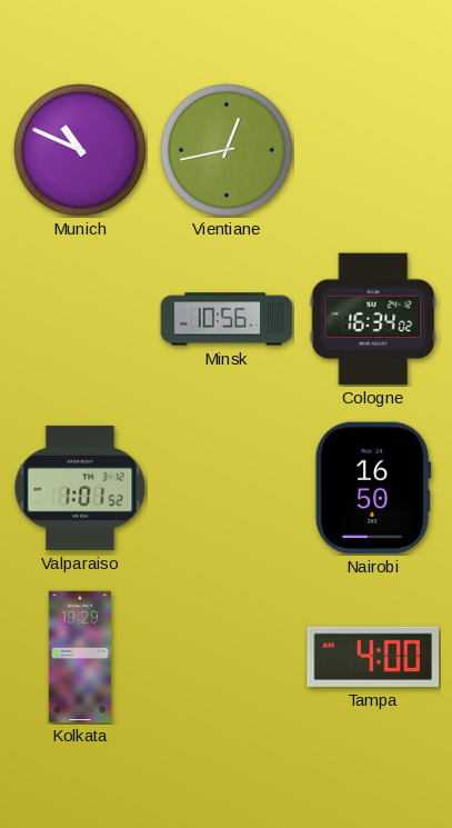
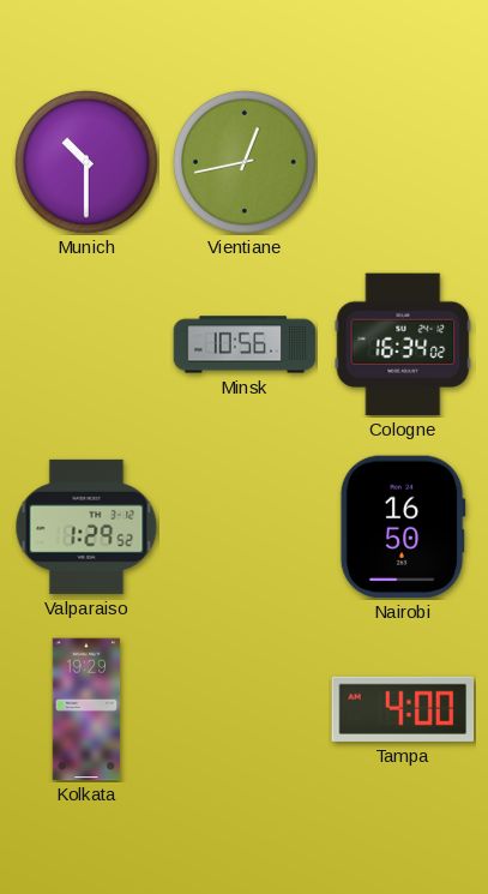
Munich: 10:49 -> 10:30
Valparaiso: 1:01 -> 1:29
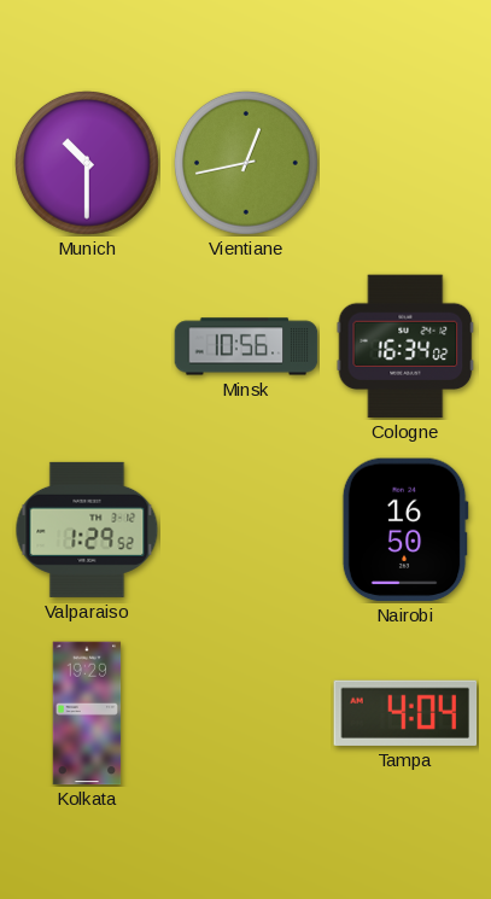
Tampa: 4:00 -> 4:04
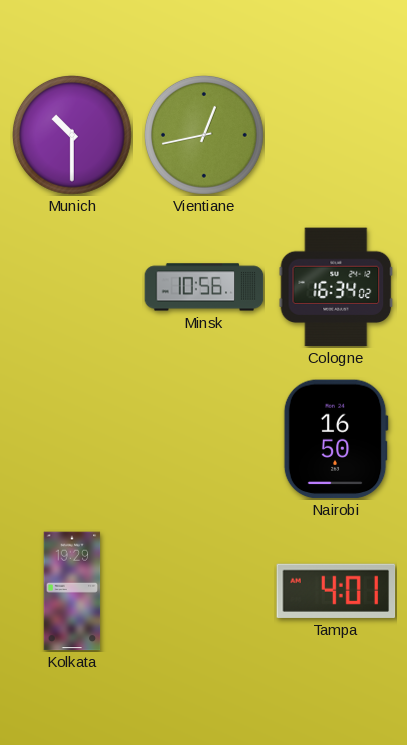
Valparaiso: 1:29 -> none
Tampa: 4:04 -> 4:01
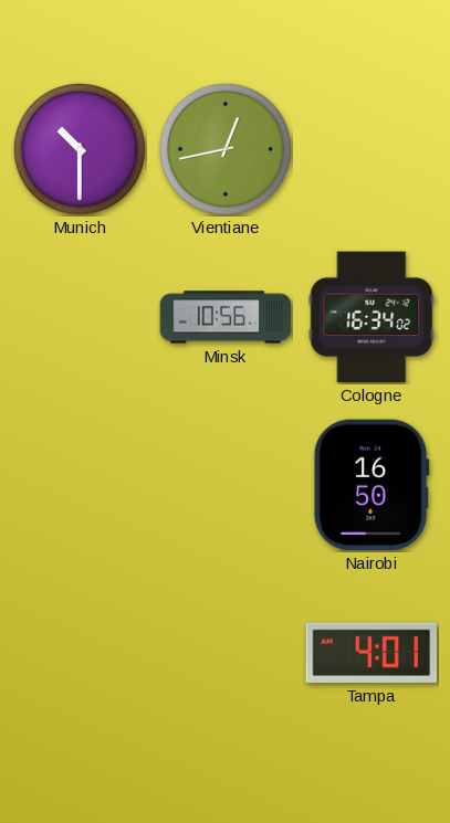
Kolkata: 19:29 -> none
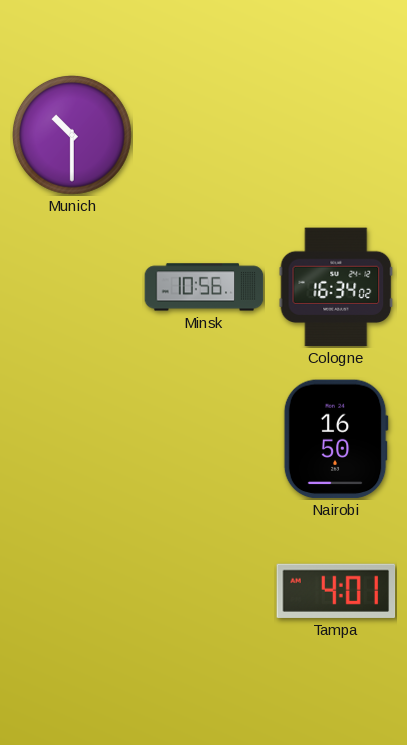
Vientiane: 12:43 -> none
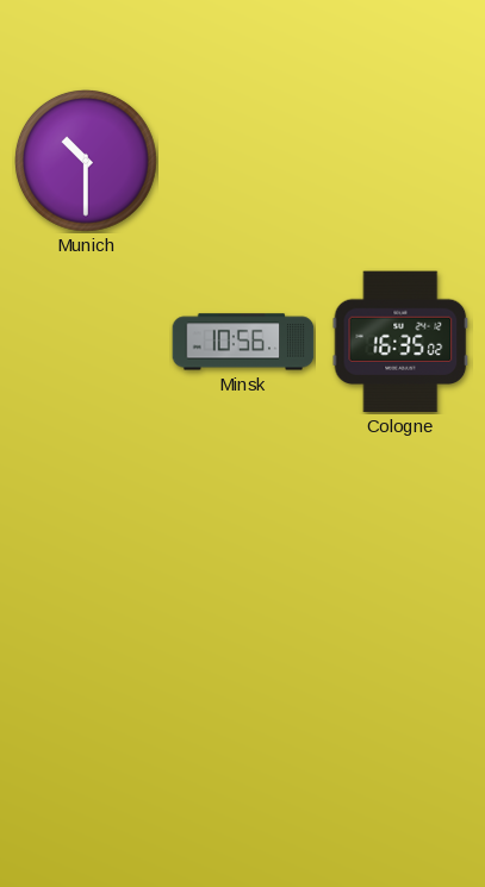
Cologne: 16:34 -> 16:35
Nairobi: 16:50 -> none
Tampa: 4:01 -> none
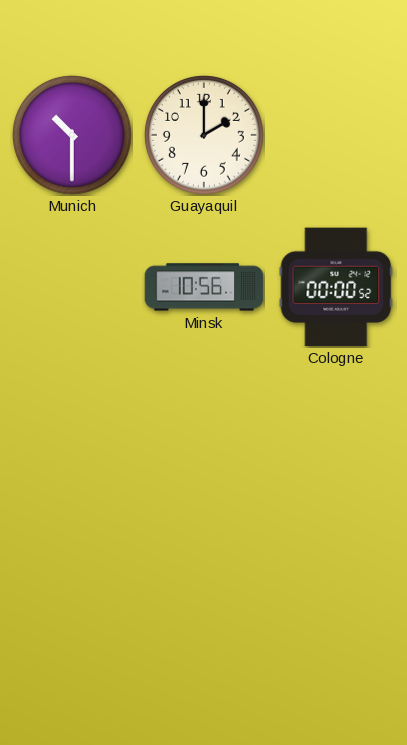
Guayaquil: none -> 2:00
Cologne: 16:35 -> 00:00
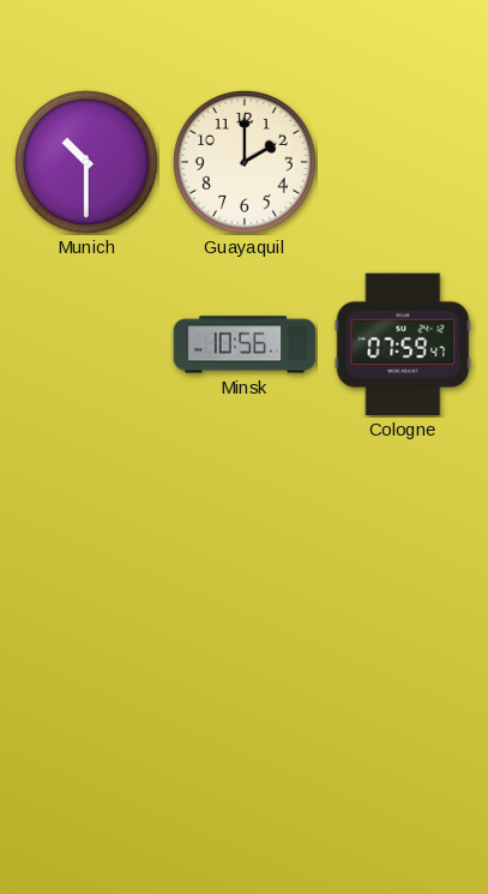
Cologne: 00:00 -> 07:59
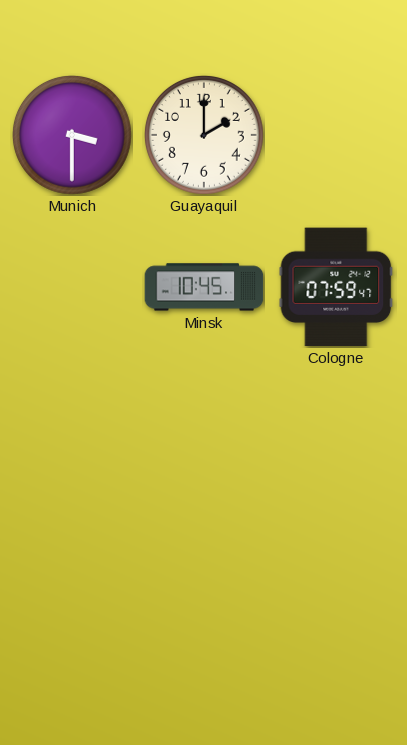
Munich: 10:30 -> 3:30
Minsk: 10:56 -> 10:45
